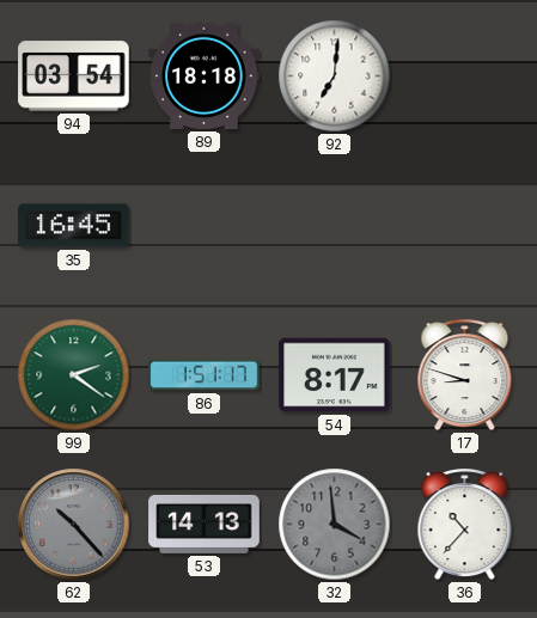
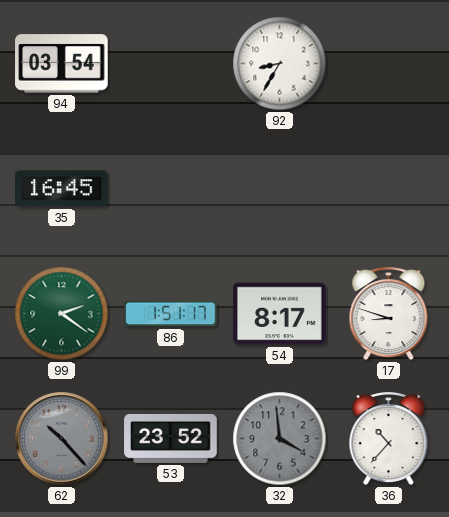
89: 18:18 -> none
92: 7:01 -> 8:35
53: 14:13 -> 23:52
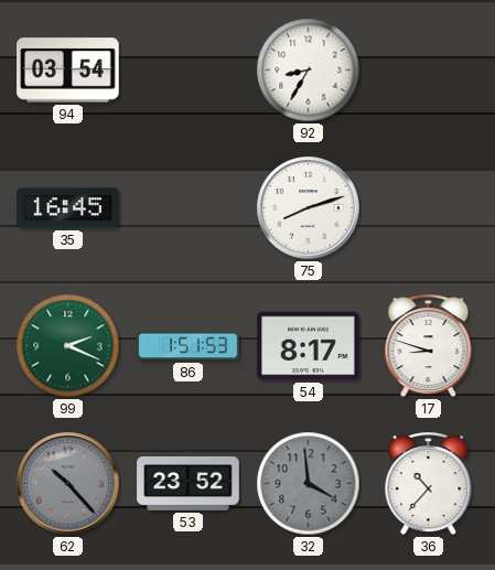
75: none -> 8:12
99: 2:21 -> 2:19
86: 1:51:17 -> 1:51:53
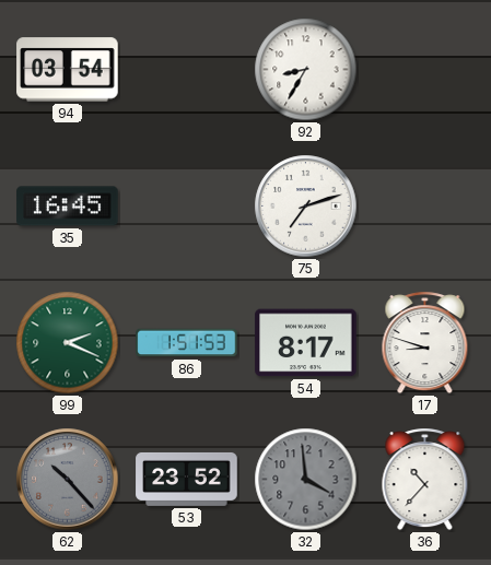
75: 8:12 -> 7:12
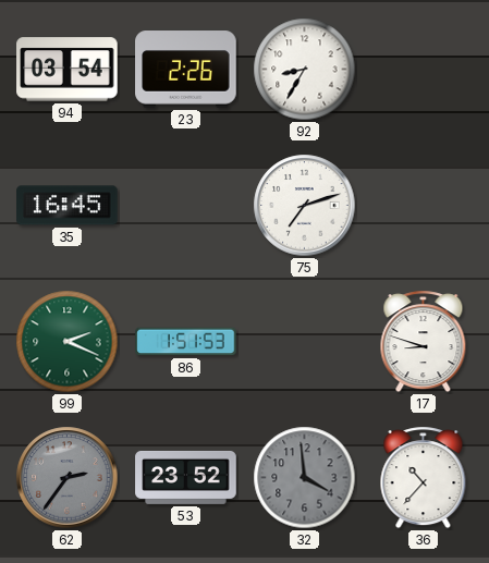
23: none -> 2:26
54: 8:17 -> none
62: 10:23 -> 2:36
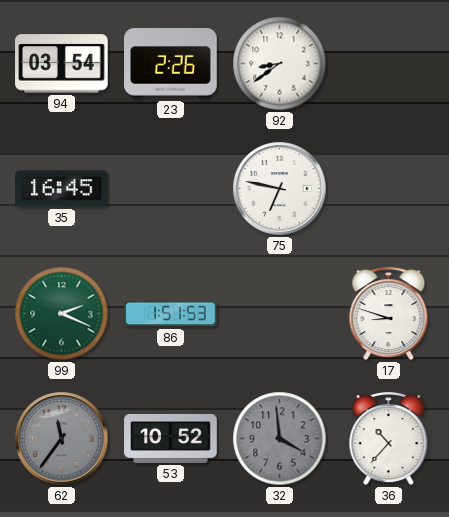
92: 8:35 -> 8:39
75: 7:12 -> 6:47
62: 2:36 -> 11:36
53: 23:52 -> 10:52
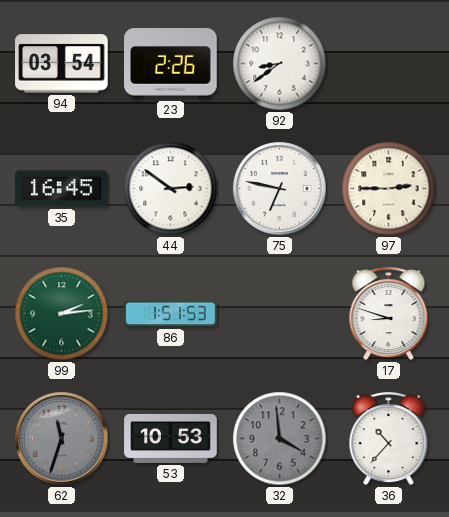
44: none -> 2:51
97: none -> 2:45
99: 2:19 -> 2:14
62: 11:36 -> 11:33
53: 10:52 -> 10:53
